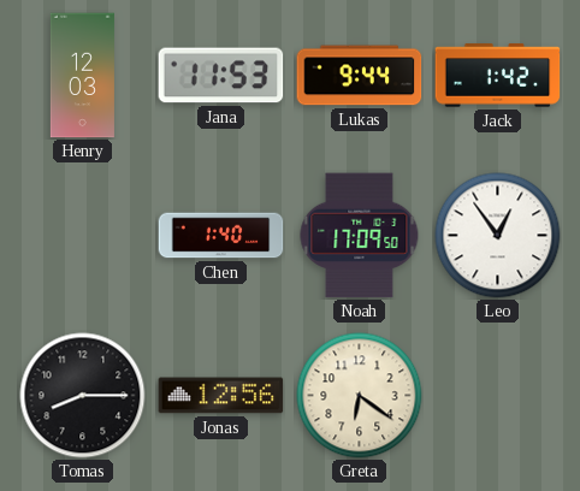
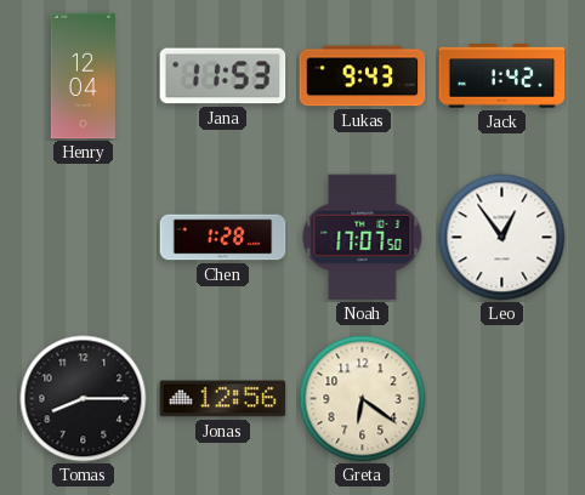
Henry: 12:03 -> 12:04
Lukas: 9:44 -> 9:43
Chen: 1:40 -> 1:28
Noah: 17:09 -> 17:07
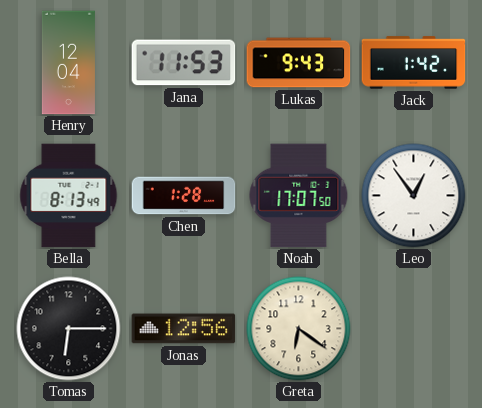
Bella: none -> 8:13
Tomas: 8:15 -> 6:15
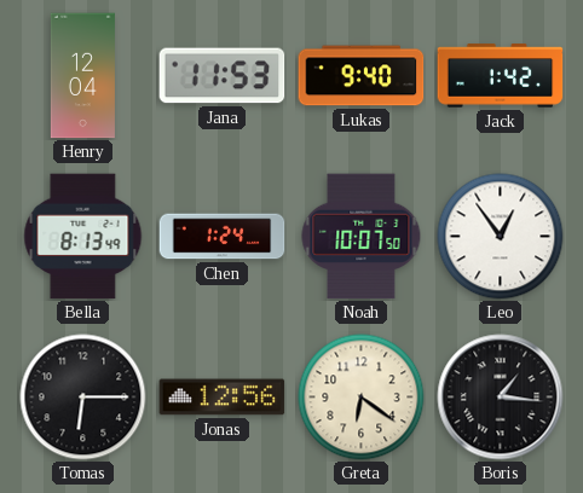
Lukas: 9:43 -> 9:40
Chen: 1:28 -> 1:24
Noah: 17:07 -> 10:07
Boris: none -> 1:16
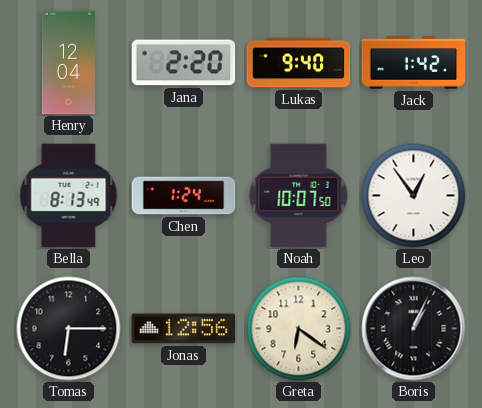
Jana: 11:53 -> 2:20
Boris: 1:16 -> 1:04
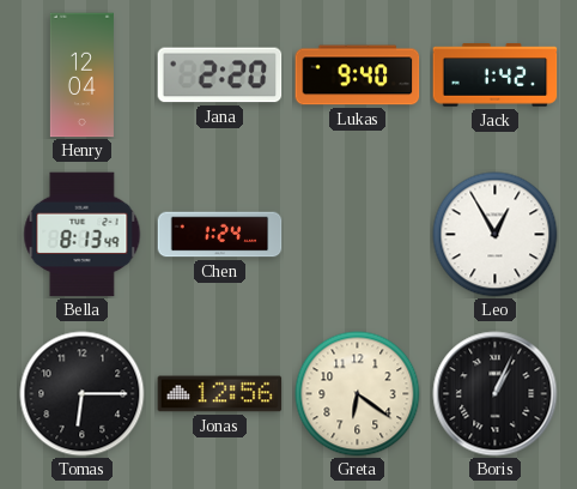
Noah: 10:07 -> none
Leo: 12:54 -> 12:55
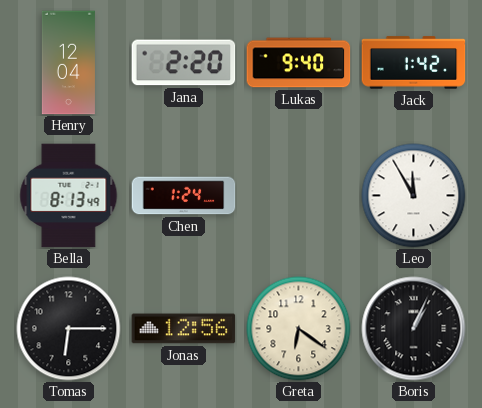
Leo: 12:55 -> 11:55
